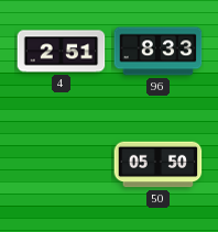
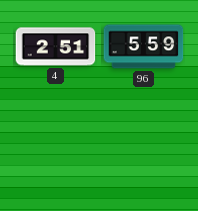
96: 8:33 -> 5:59
50: 05:50 -> none
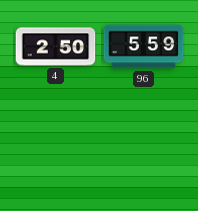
4: 2:51 -> 2:50
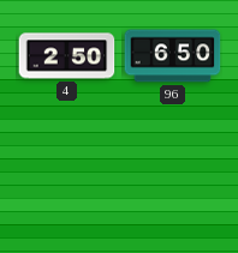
96: 5:59 -> 6:50
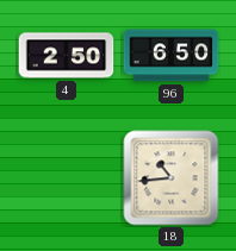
18: none -> 10:44
